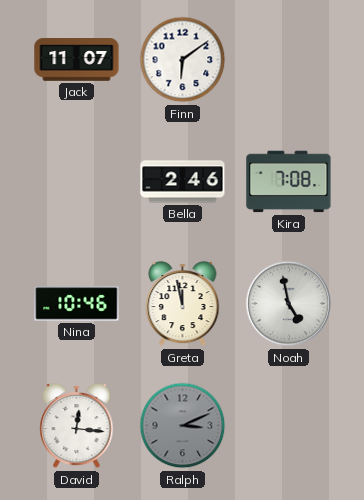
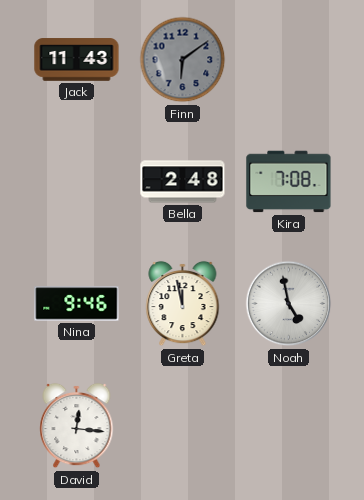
Jack: 11:07 -> 11:43
Finn dial: white -> grey
Bella: 2:46 -> 2:48
Nina: 10:46 -> 9:46
Ralph: 3:11 -> none
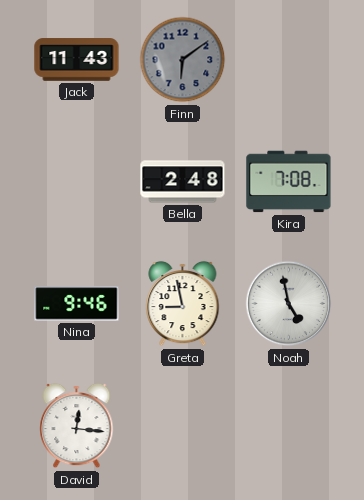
Greta: 11:58 -> 8:58
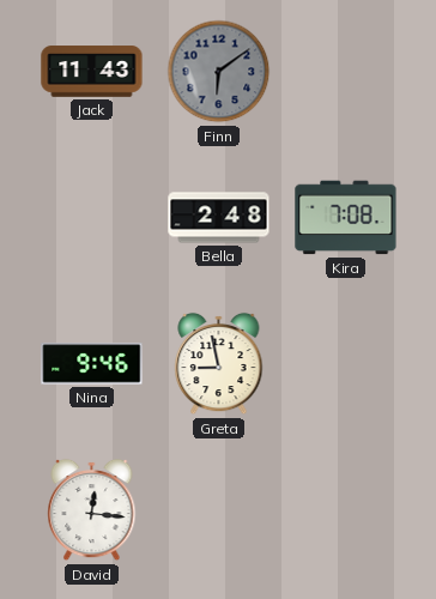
Noah: 4:58 -> none
